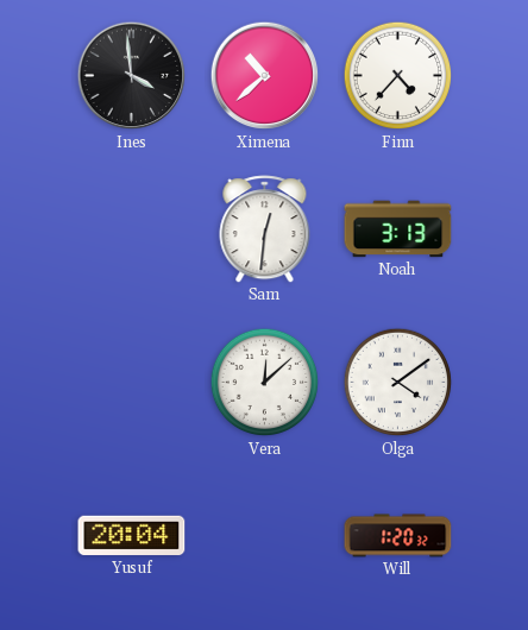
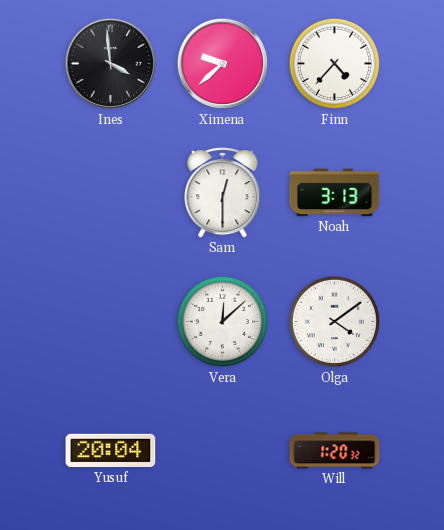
Ximena: 10:38 -> 9:38
Sam: 12:31 -> 12:30
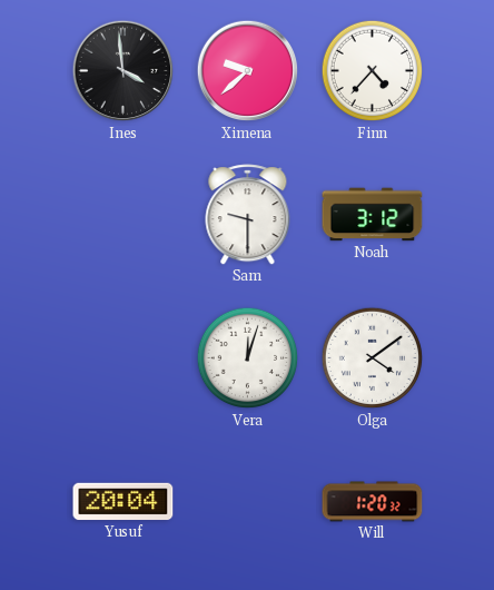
Sam: 12:30 -> 9:30
Noah: 3:13 -> 3:12
Vera: 12:08 -> 12:03
